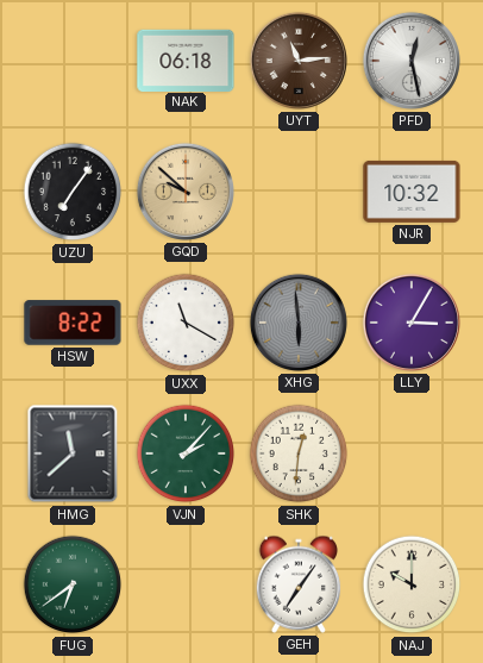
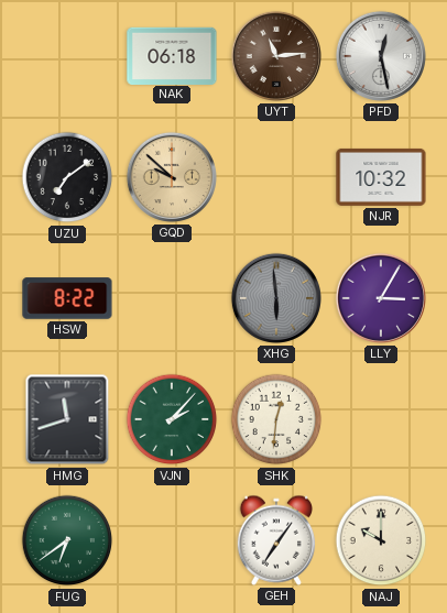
UZU: 7:06 -> 7:09
UXX: 11:20 -> none
HMG: 11:38 -> 11:42
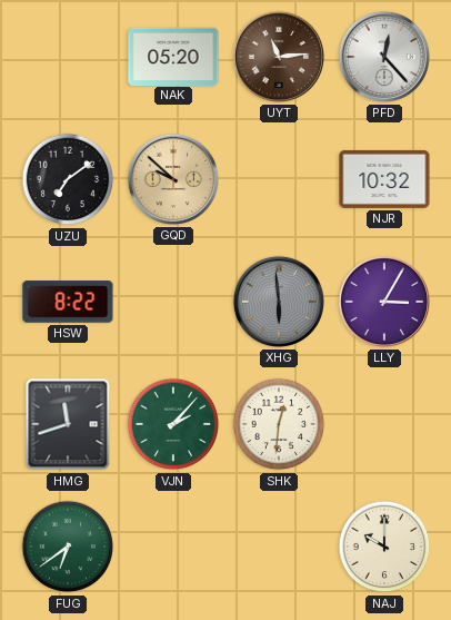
NAK: 06:18 -> 05:20
PFD: 12:28 -> 12:23
GEH: 7:06 -> none
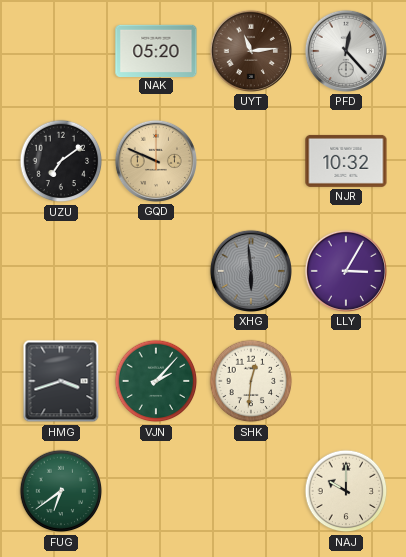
GQD: 9:52 -> 9:49
HSW: 8:22 -> none
HMG: 11:42 -> 3:42
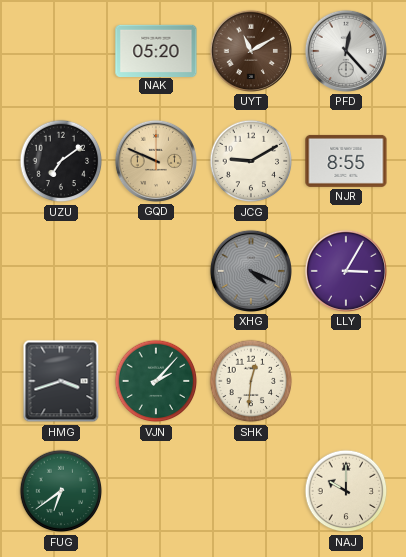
UYT: 11:14 -> 11:10
JCG: none -> 9:10
NJR: 10:32 -> 8:55
XHG: 5:59 -> 4:19
